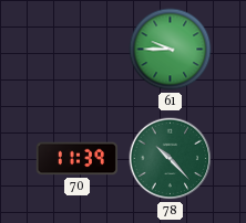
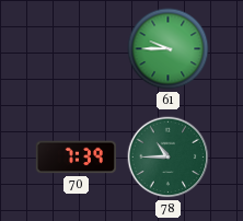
70: 11:39 -> 7:39
78: 10:23 -> 10:45
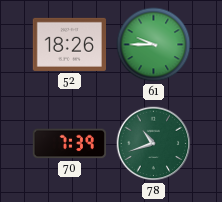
52: none -> 18:26
78: 10:45 -> 10:42
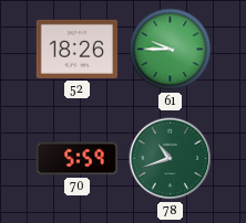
70: 7:39 -> 5:59
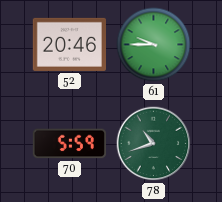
52: 18:26 -> 20:46
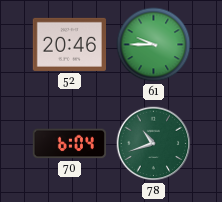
70: 5:59 -> 6:04
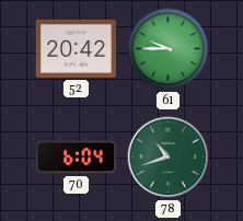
52: 20:46 -> 20:42
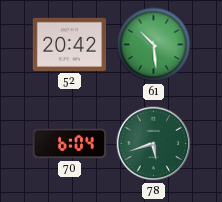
61: 9:45 -> 10:29
78: 10:42 -> 5:42
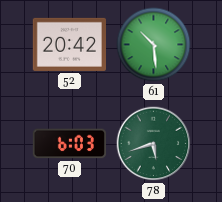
70: 6:04 -> 6:03
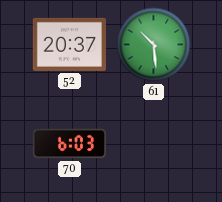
52: 20:42 -> 20:37
78: 5:42 -> none
